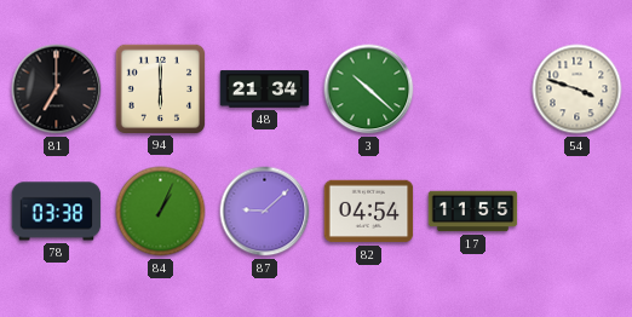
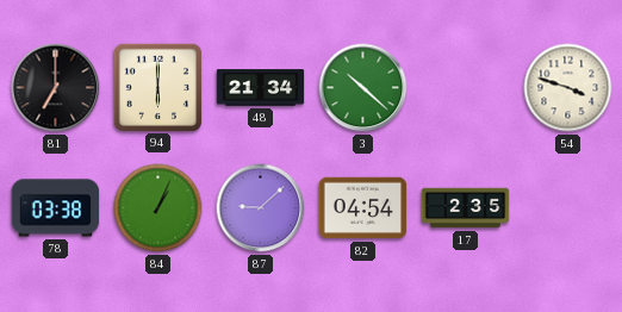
17: 11:55 -> 2:35
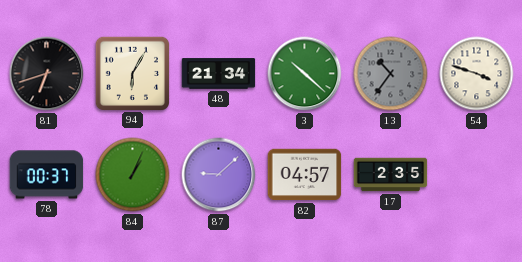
81: 7:00 -> 6:42
94: 6:00 -> 6:05
13: none -> 10:36
78: 03:38 -> 00:37
82: 04:54 -> 04:57
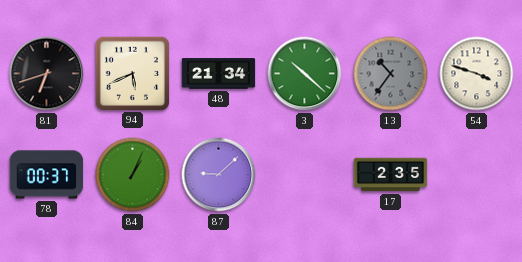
94: 6:05 -> 5:41
82: 04:57 -> none
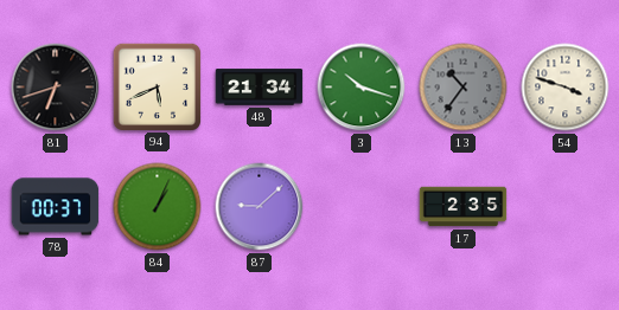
3: 10:22 -> 10:18
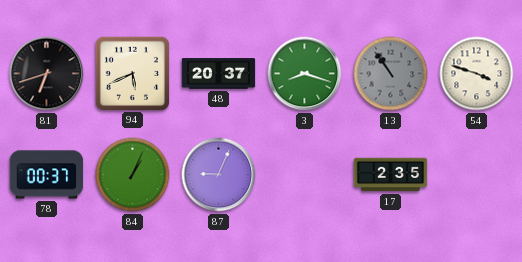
48: 21:34 -> 20:37
3: 10:18 -> 8:18
13: 10:36 -> 10:54
87: 9:08 -> 9:04
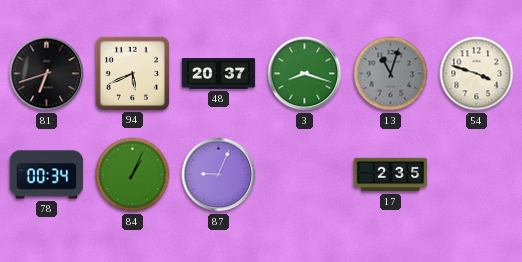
13: 10:54 -> 11:03
78: 00:37 -> 00:34
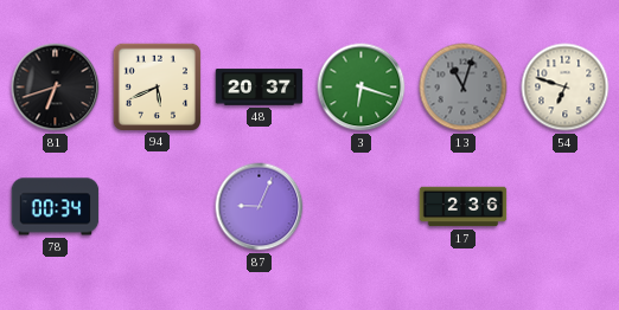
3: 8:18 -> 6:18
54: 3:48 -> 6:48
84: 1:04 -> none
17: 2:35 -> 2:36
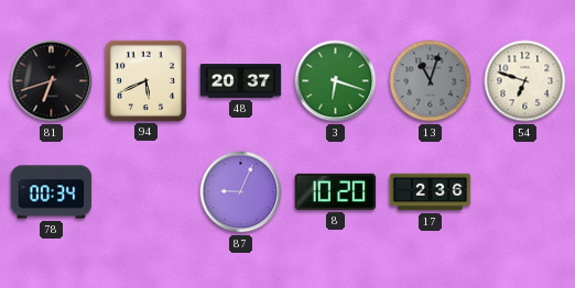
8: none -> 10:20
